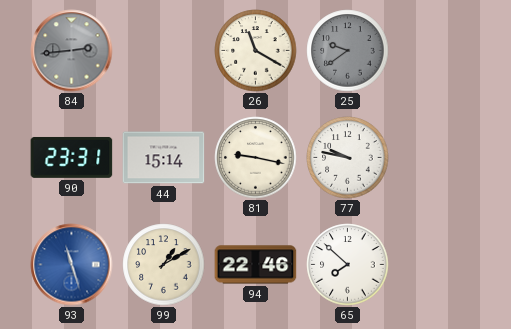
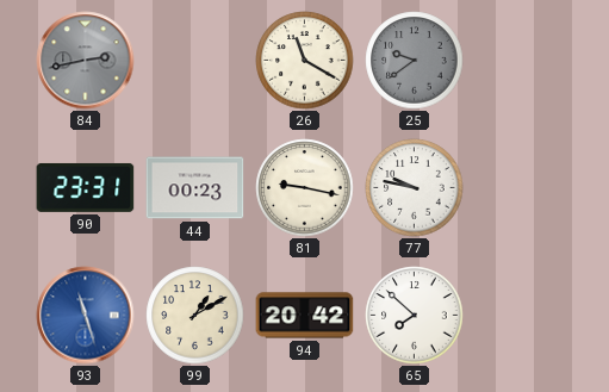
84: 2:44 -> 2:43
44: 15:14 -> 00:23
94: 22:46 -> 20:42
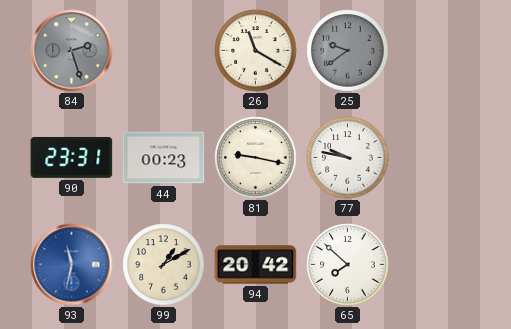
84: 2:43 -> 2:27
93: 11:27 -> 11:32
